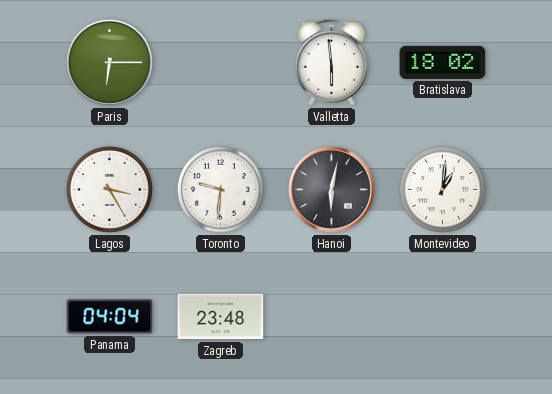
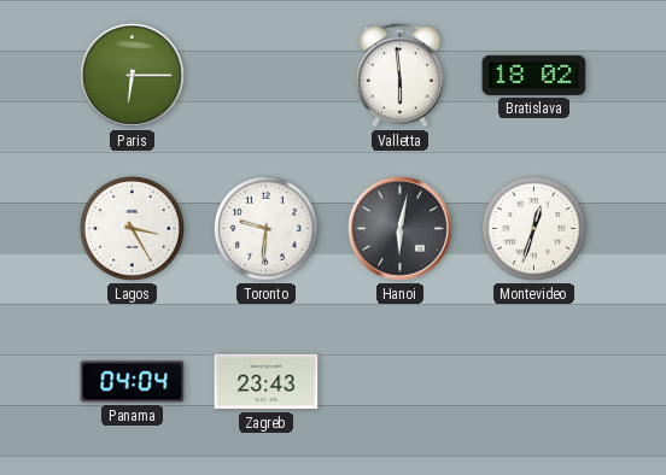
Montevideo: 1:01 -> 12:33
Zagreb: 23:48 -> 23:43
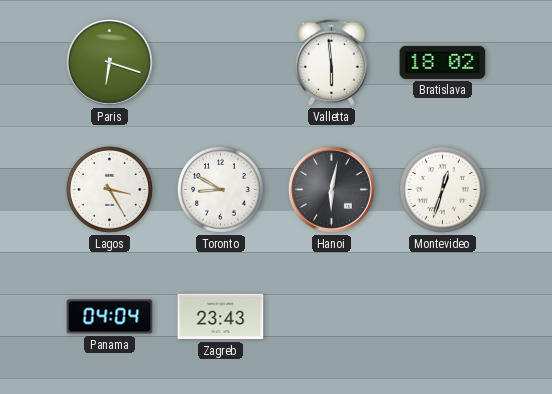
Paris: 6:15 -> 6:18
Toronto: 9:31 -> 8:50
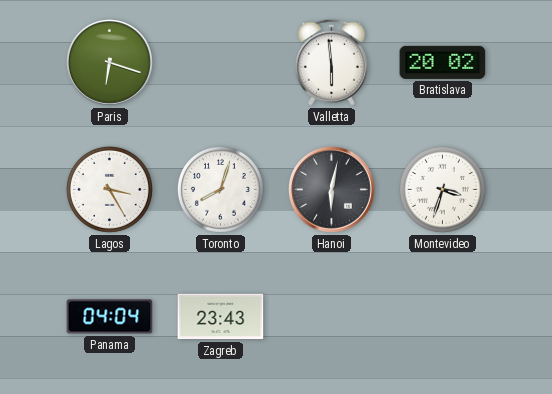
Bratislava: 18:02 -> 20:02
Toronto: 8:50 -> 8:03
Montevideo: 12:33 -> 3:33
